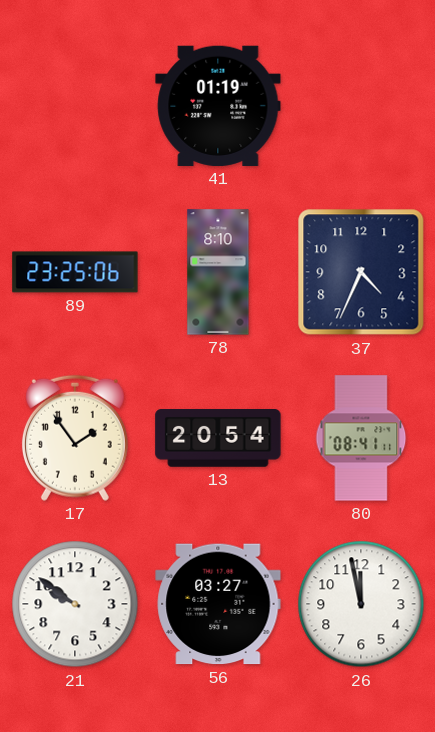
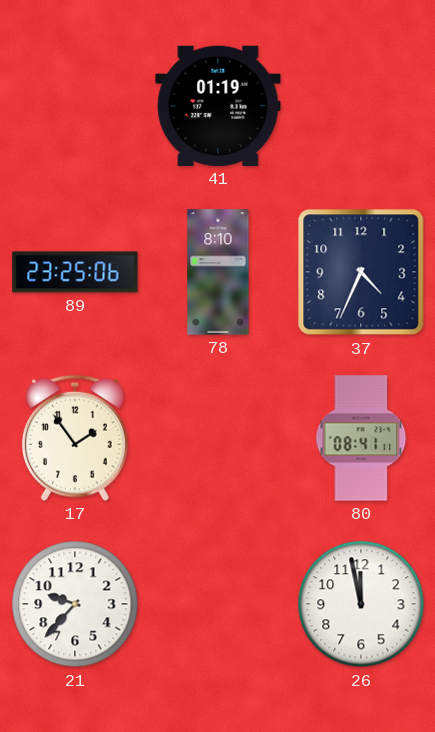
13: 20:54 -> none
21: 9:51 -> 9:37
56: 03:27 -> none
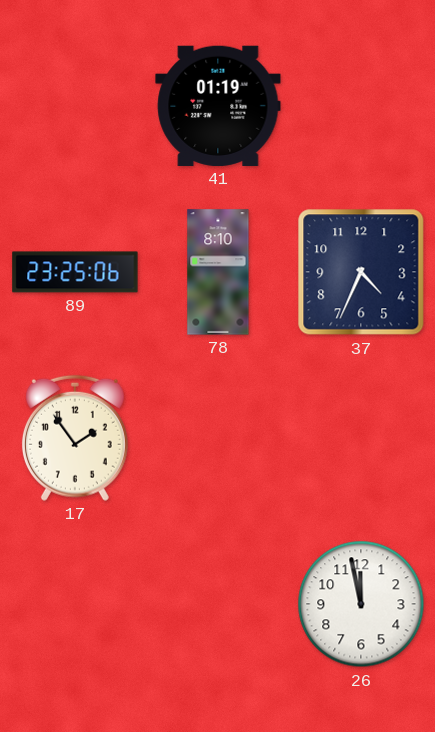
80: 08:41 -> none
21: 9:37 -> none
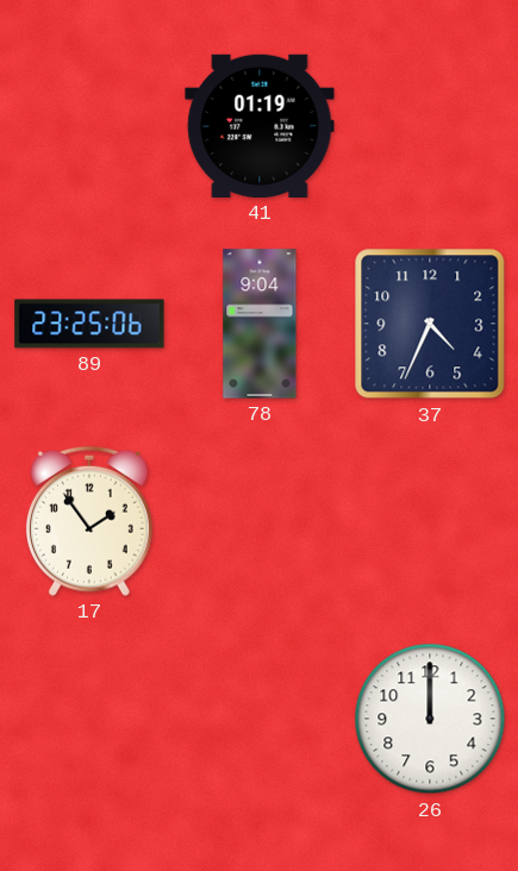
78: 8:10 -> 9:04
26: 11:58 -> 12:00
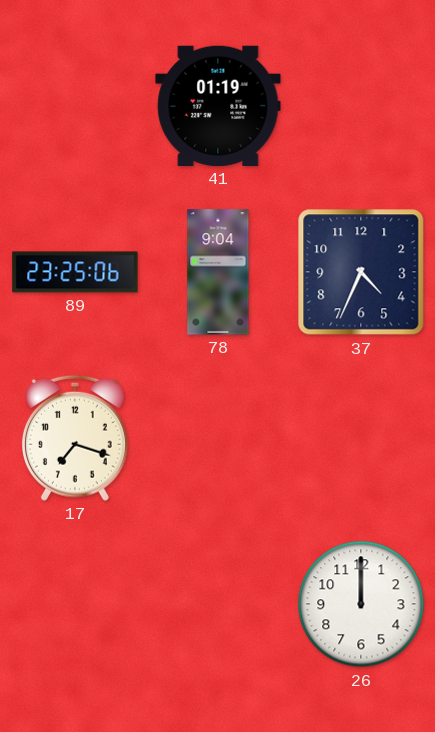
17: 1:54 -> 7:18
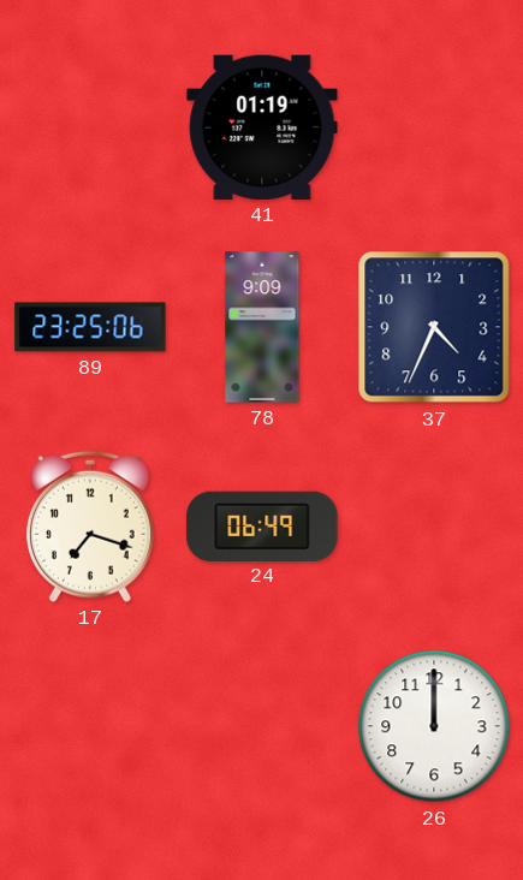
78: 9:04 -> 9:09
24: none -> 06:49
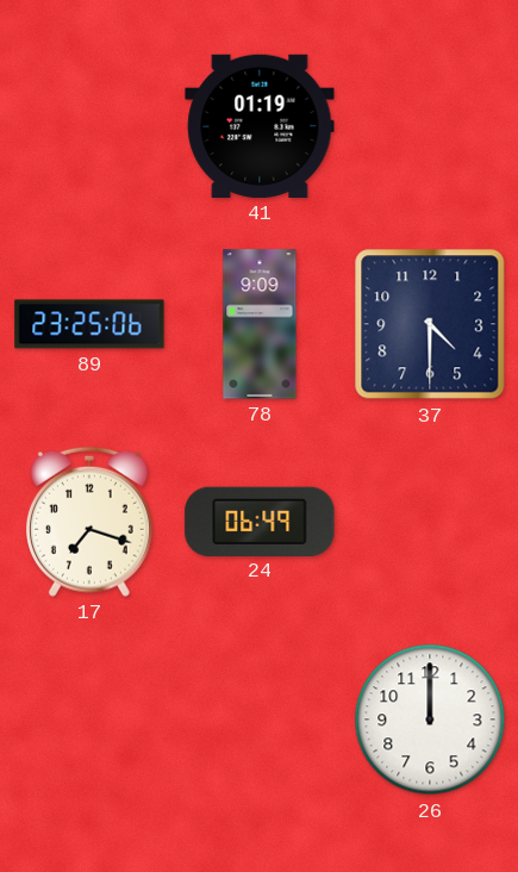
37: 4:34 -> 4:30
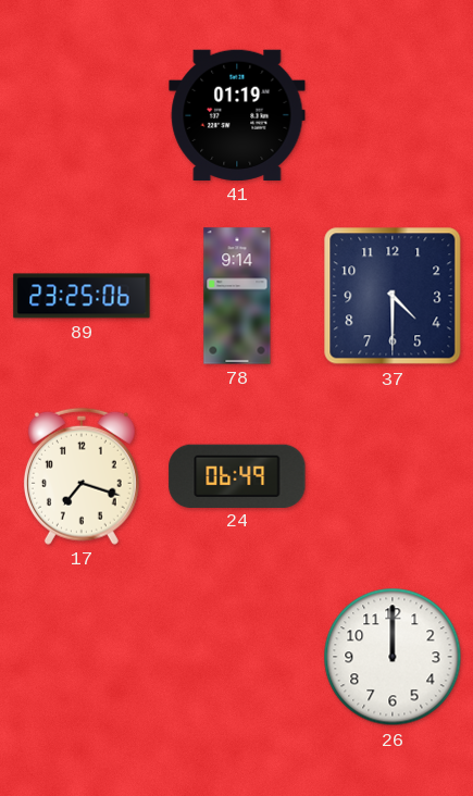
78: 9:09 -> 9:14
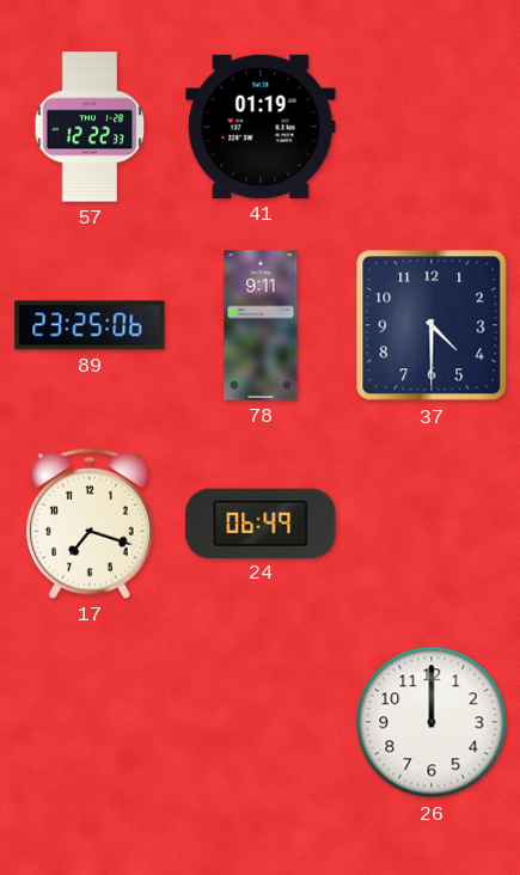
57: none -> 12:22
78: 9:14 -> 9:11
